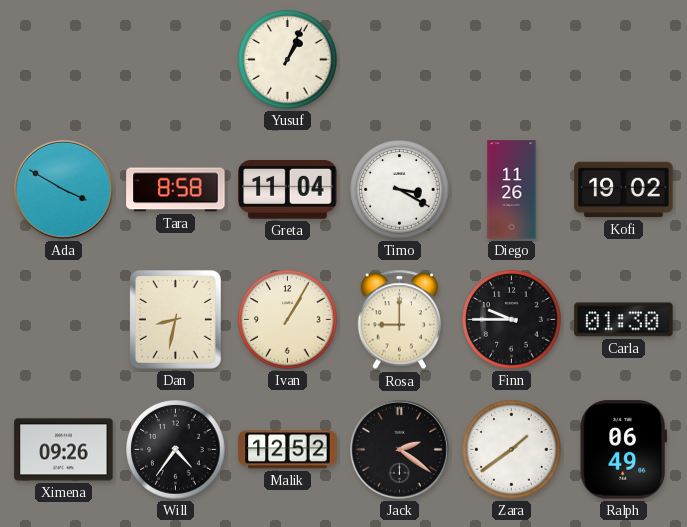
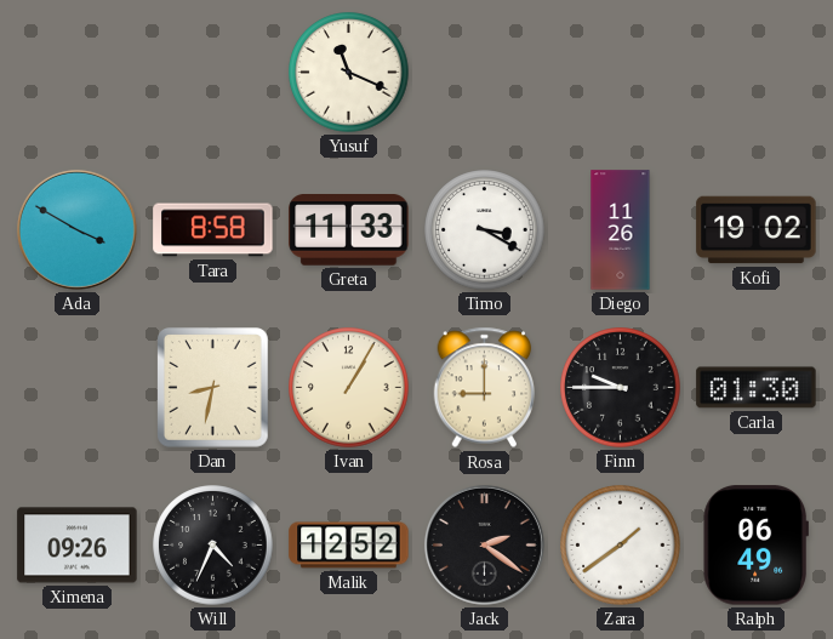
Yusuf: 1:04 -> 11:19
Greta: 11:04 -> 11:33
Will: 4:36 -> 4:34
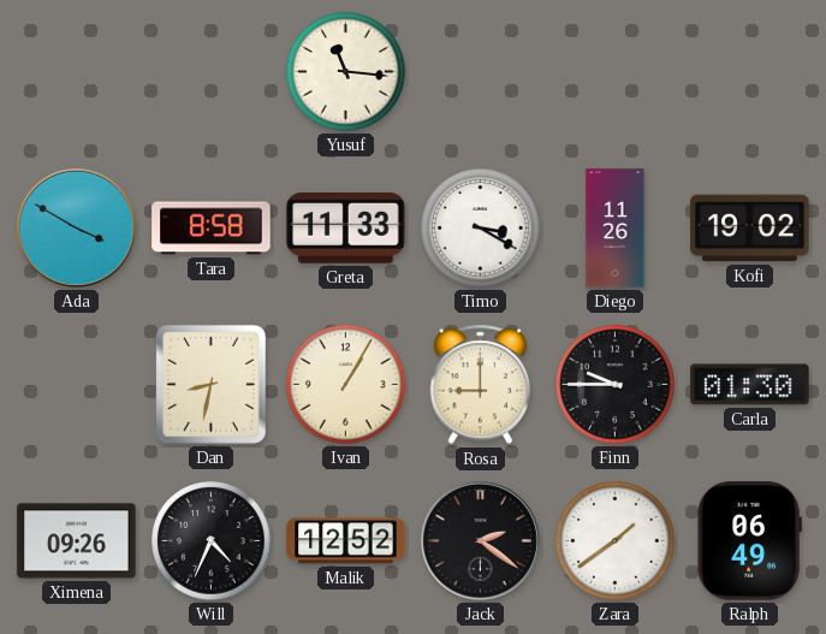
Yusuf: 11:19 -> 11:16
